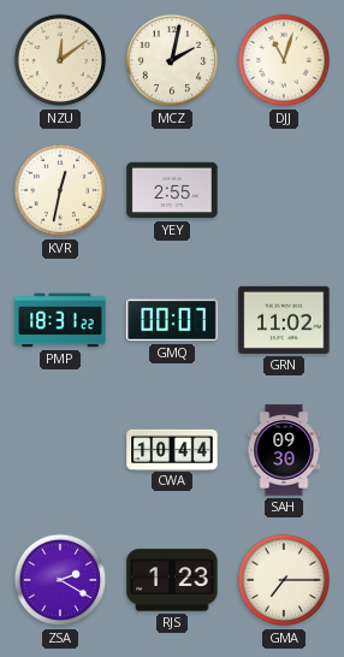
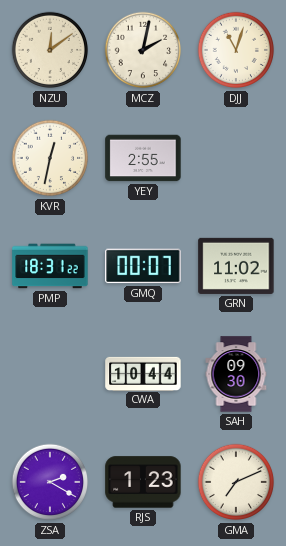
GMA: 7:15 -> 7:11
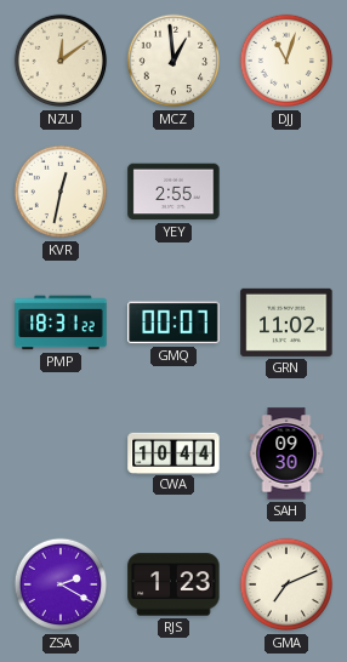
MCZ: 2:02 -> 12:59
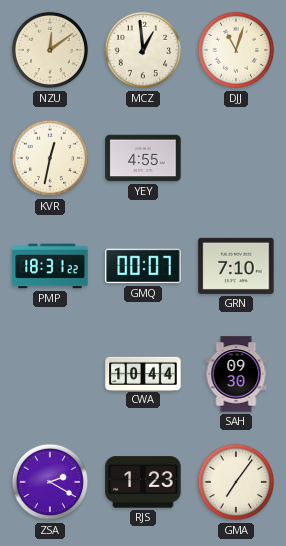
YEY: 2:55 -> 4:55
GRN: 11:02 -> 7:10
GMA: 7:11 -> 7:06
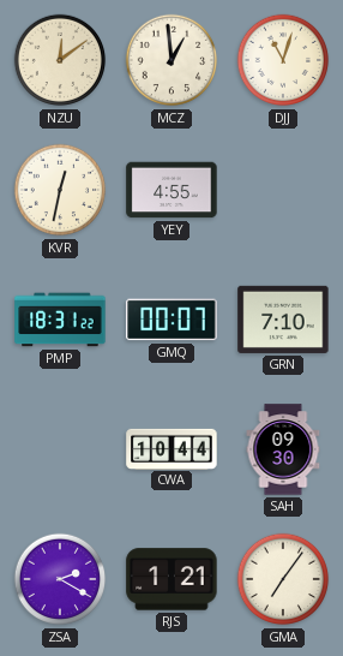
RJS: 1:23 -> 1:21
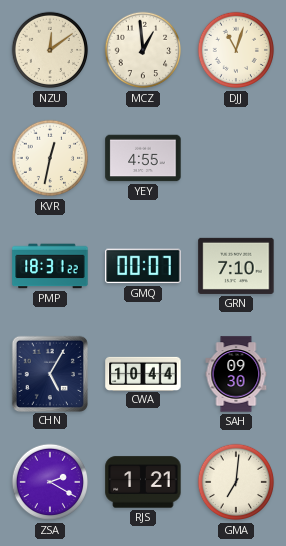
CHN: none -> 5:05
GMA: 7:06 -> 7:01
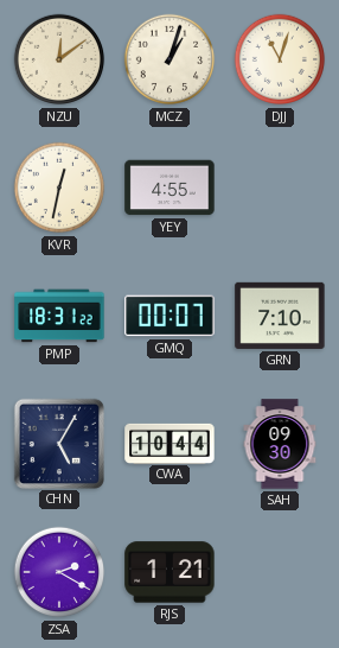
MCZ: 12:59 -> 1:03
GMA: 7:01 -> none
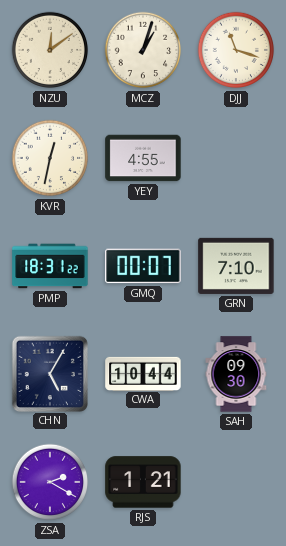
DJJ: 11:03 -> 11:18
